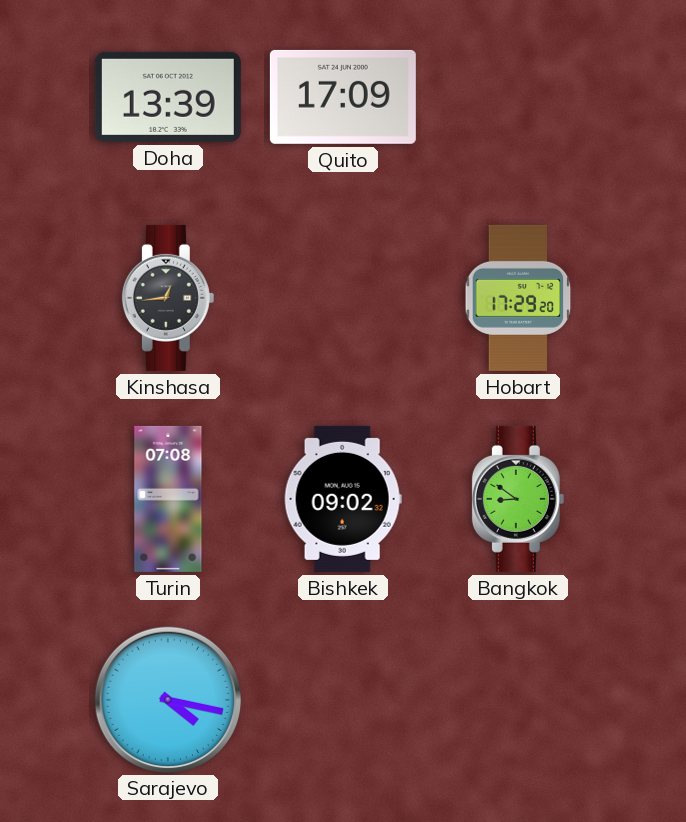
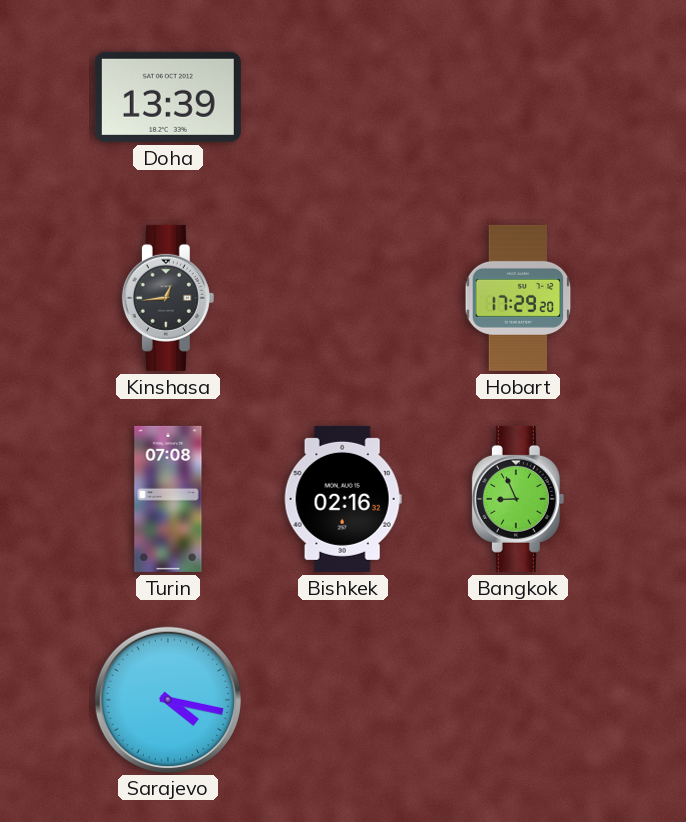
Quito: 17:09 -> none
Bishkek: 09:02 -> 02:16
Bangkok: 8:51 -> 8:56
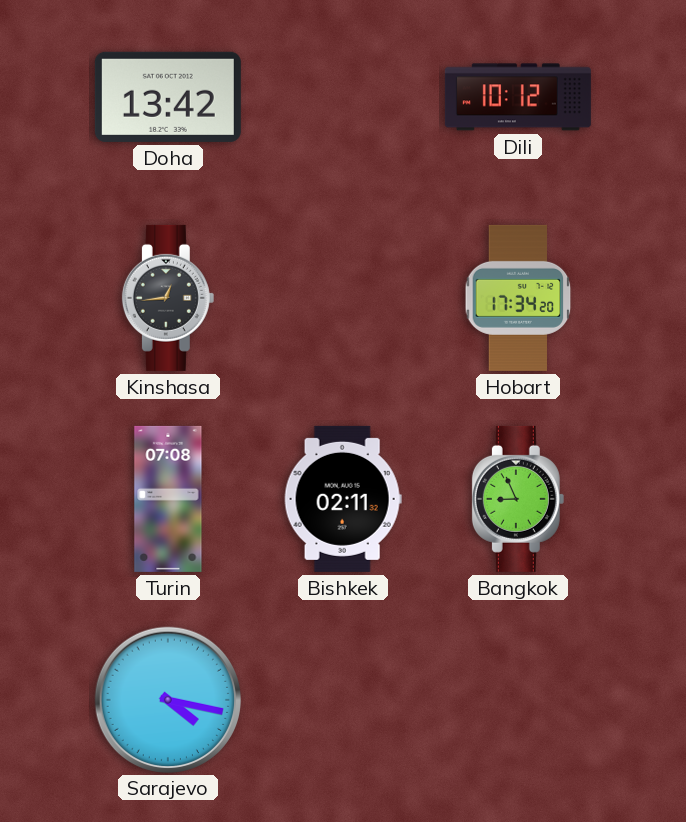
Doha: 13:39 -> 13:42
Dili: none -> 10:12
Hobart: 17:29 -> 17:34
Bishkek: 02:16 -> 02:11
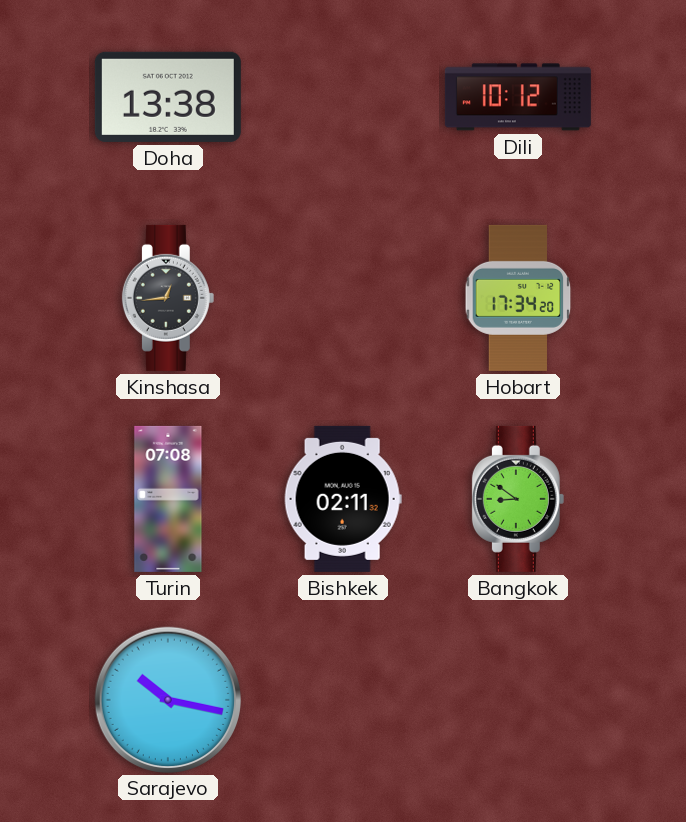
Doha: 13:42 -> 13:38
Bangkok: 8:56 -> 8:51
Sarajevo: 4:17 -> 10:17
